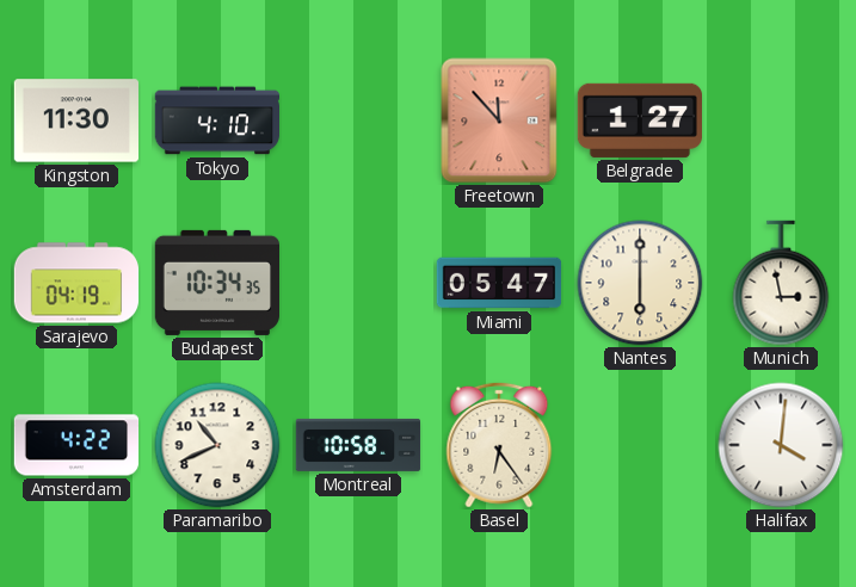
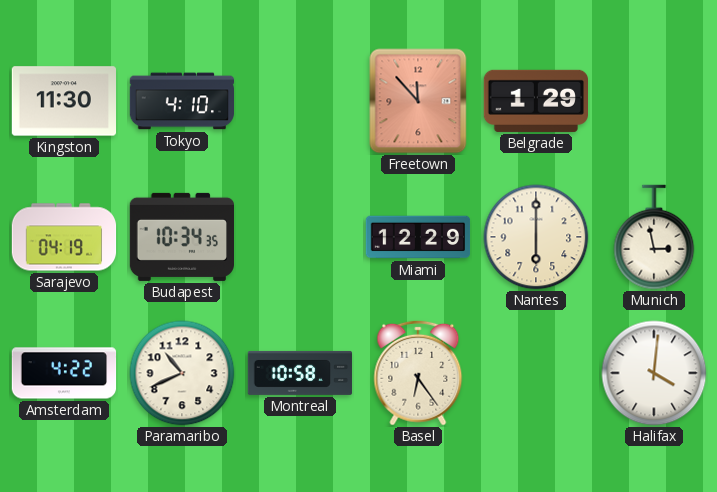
Belgrade: 1:27 -> 1:29
Miami: 05:47 -> 12:29
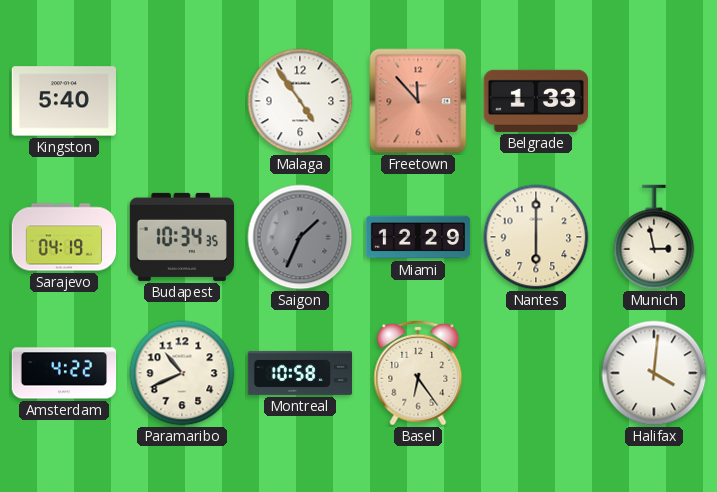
Kingston: 11:30 -> 5:40
Tokyo: 4:10 -> none
Malaga: none -> 4:54
Belgrade: 1:29 -> 1:33
Saigon: none -> 1:34
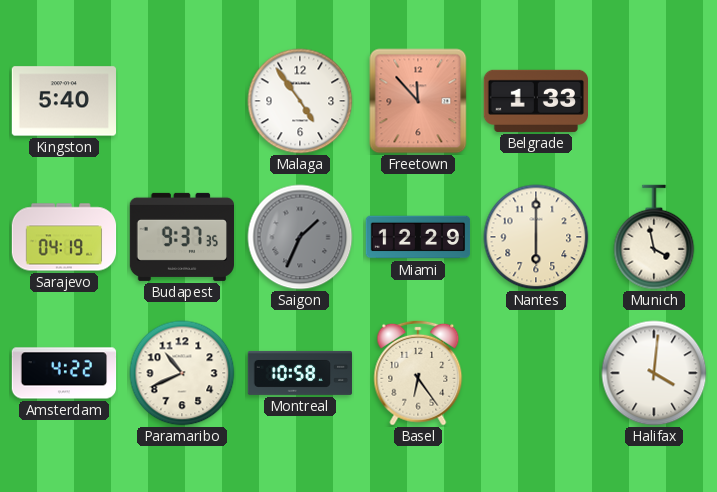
Budapest: 10:34 -> 9:37
Munich: 2:58 -> 3:58
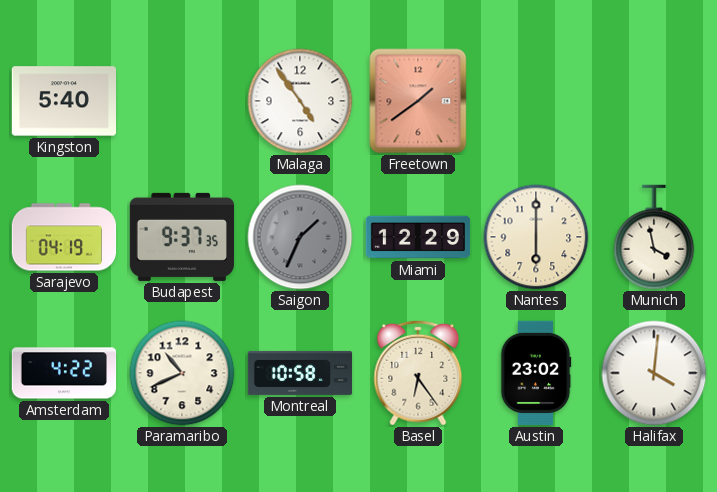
Freetown: 11:53 -> 1:39
Belgrade: 1:33 -> none
Austin: none -> 23:02
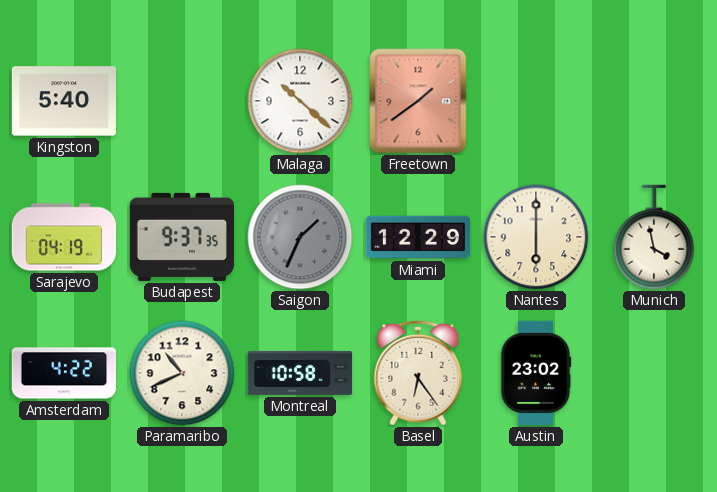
Malaga: 4:54 -> 10:22
Halifax: 4:01 -> none
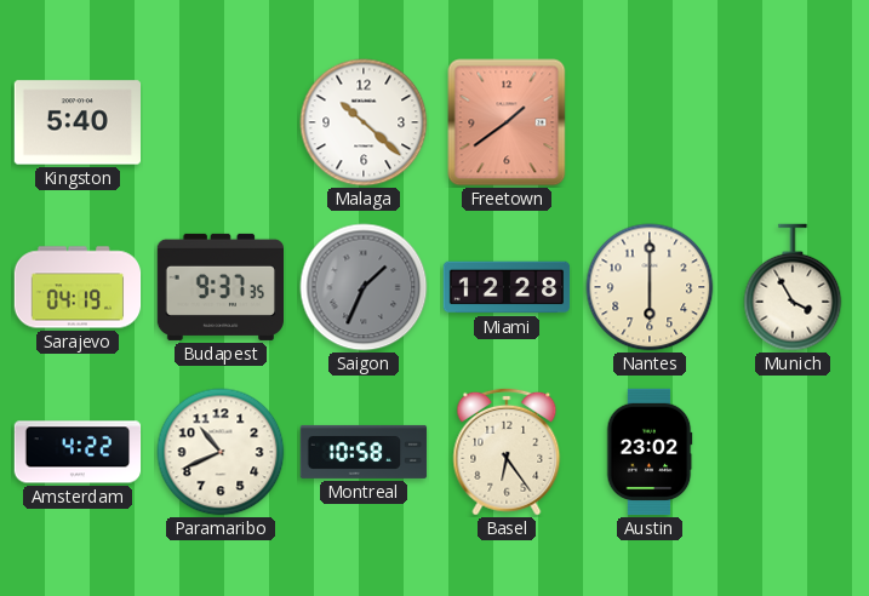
Miami: 12:29 -> 12:28
Munich: 3:58 -> 3:55
